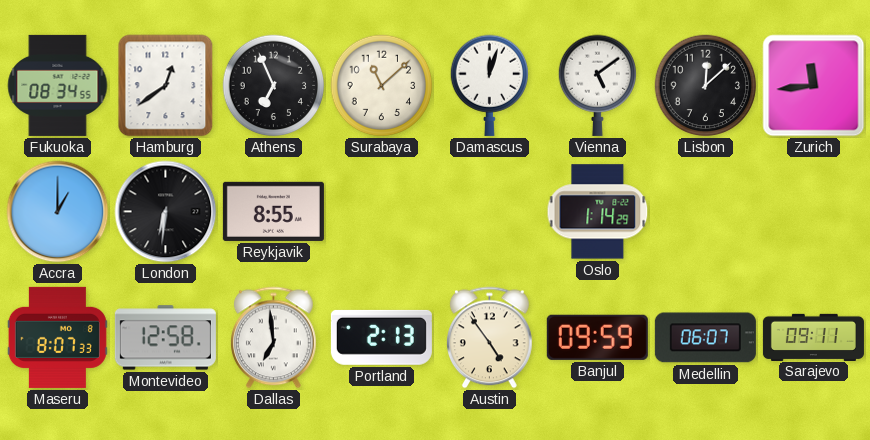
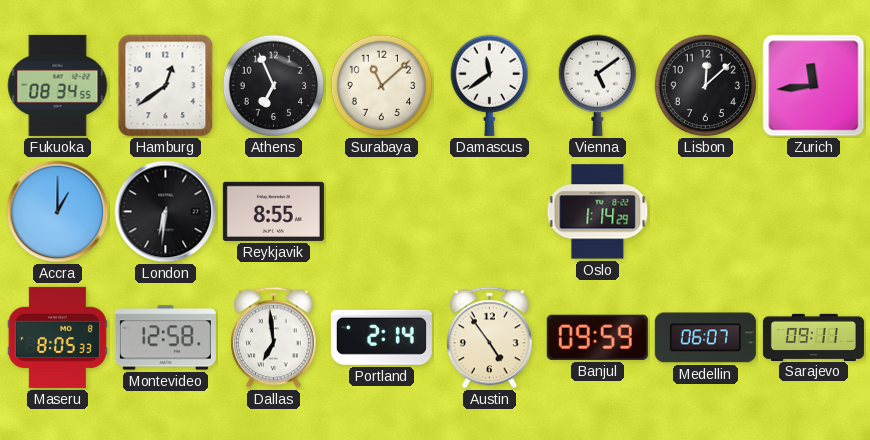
Damascus: 12:03 -> 11:39
Maseru: 8:07 -> 8:05
Portland: 2:13 -> 2:14
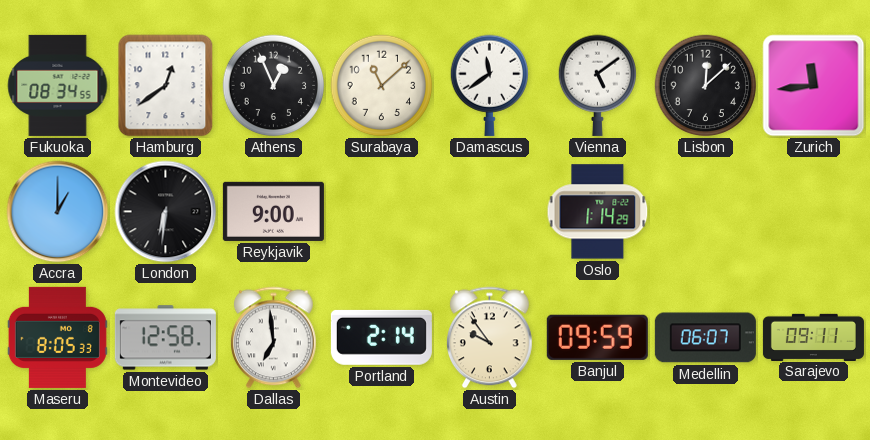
Athens: 6:56 -> 12:56
Reykjavik: 8:55 -> 9:00
Austin: 4:54 -> 9:54
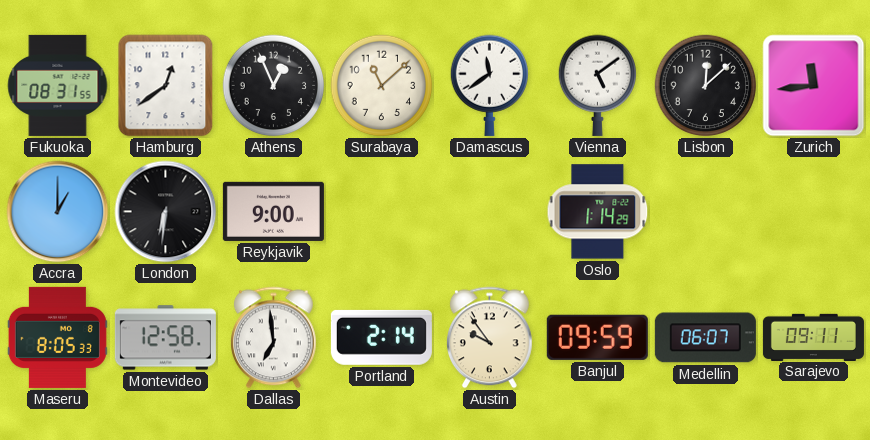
Fukuoka: 08:34 -> 08:31
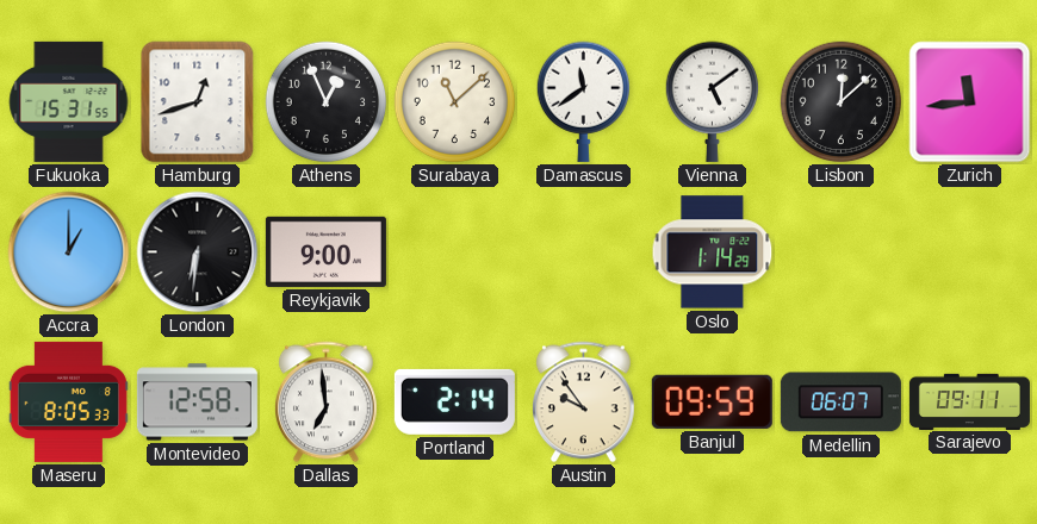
Fukuoka: 08:31 -> 15:31
Hamburg: 12:39 -> 12:42
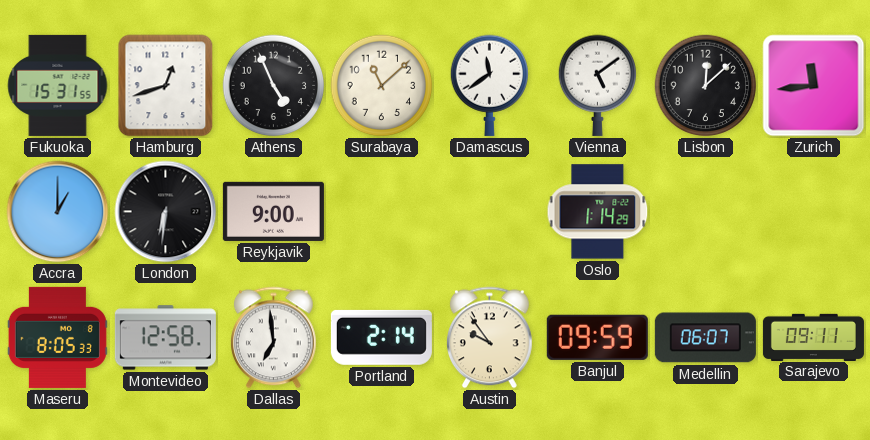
Athens: 12:56 -> 4:56
